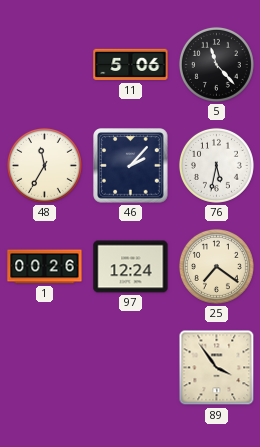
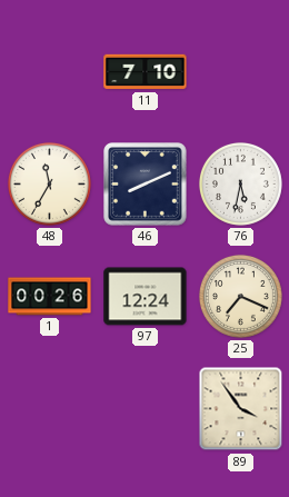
11: 5:06 -> 7:10
5: 11:23 -> none
46: 2:07 -> 8:11
25: 7:21 -> 7:19
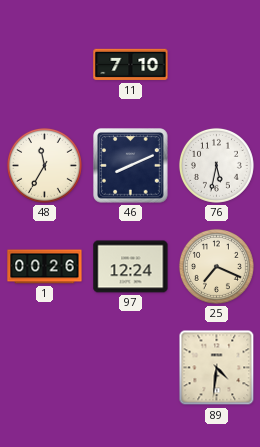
89: 3:54 -> 4:31
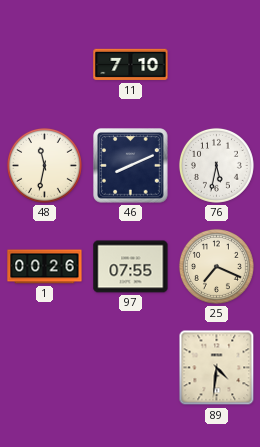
48: 11:35 -> 11:32
97: 12:24 -> 07:55
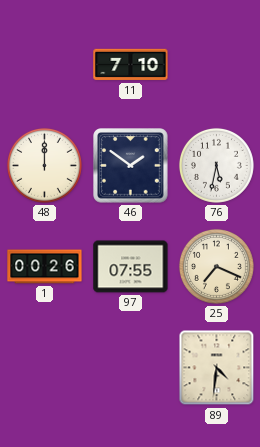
48: 11:32 -> 12:00
46: 8:11 -> 1:51
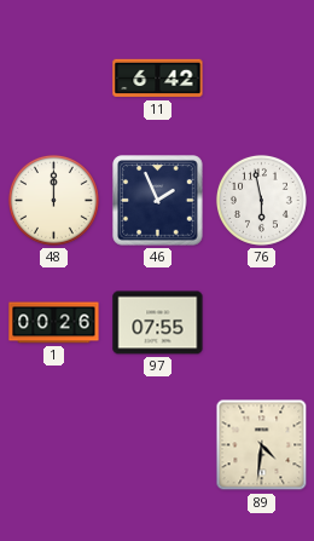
11: 7:10 -> 6:42
46: 1:51 -> 1:56
76: 5:32 -> 5:58
25: 7:19 -> none
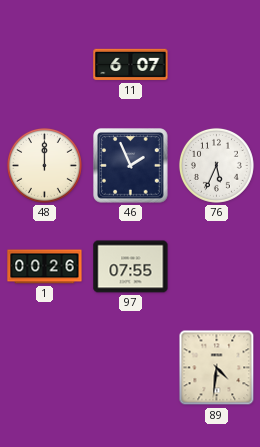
11: 6:42 -> 6:07
76: 5:58 -> 5:34
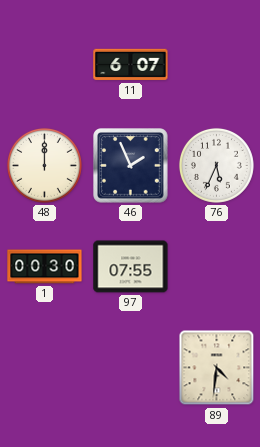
1: 00:26 -> 00:30
